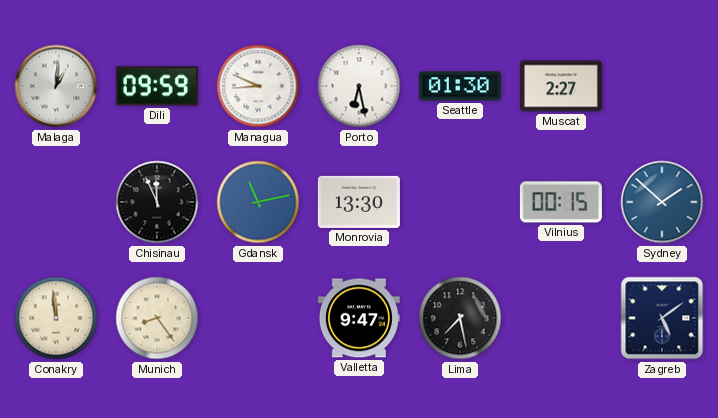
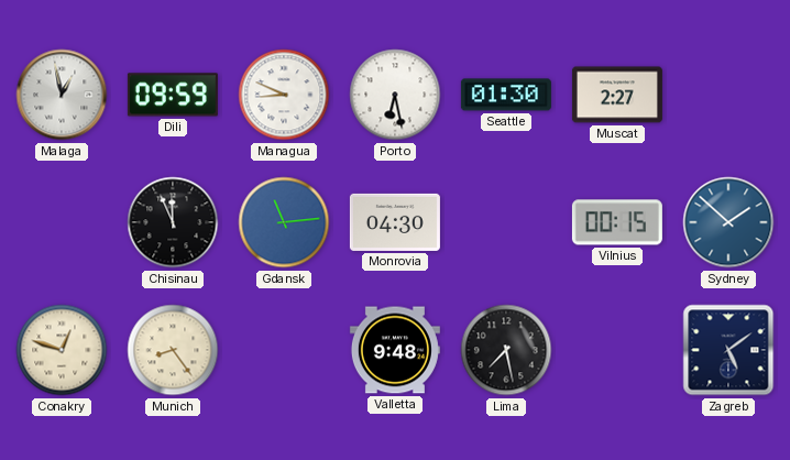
Malaga: 1:01 -> 12:58
Gdansk: 11:13 -> 11:14
Monrovia: 13:30 -> 04:30
Conakry: 11:59 -> 12:48
Valletta: 9:47 -> 9:48
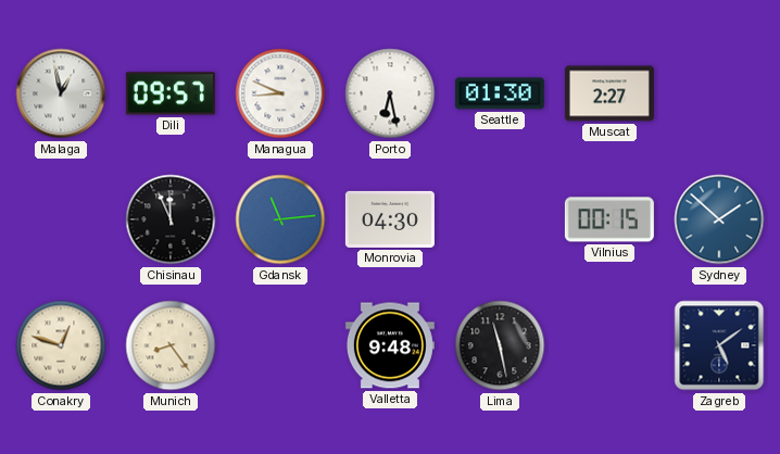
Dili: 09:59 -> 09:57
Lima: 7:28 -> 11:28
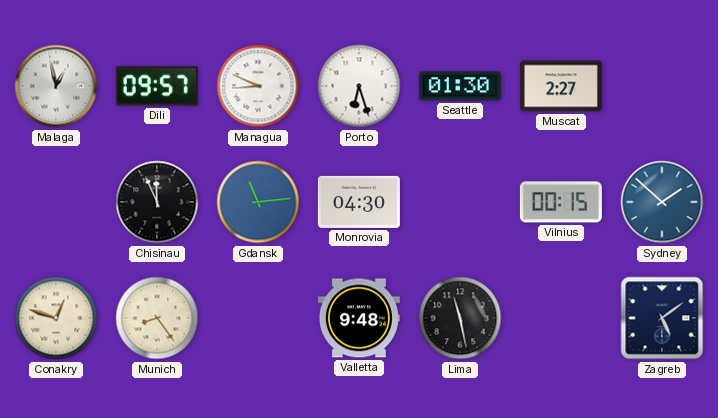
Porto: 6:28 -> 6:27
